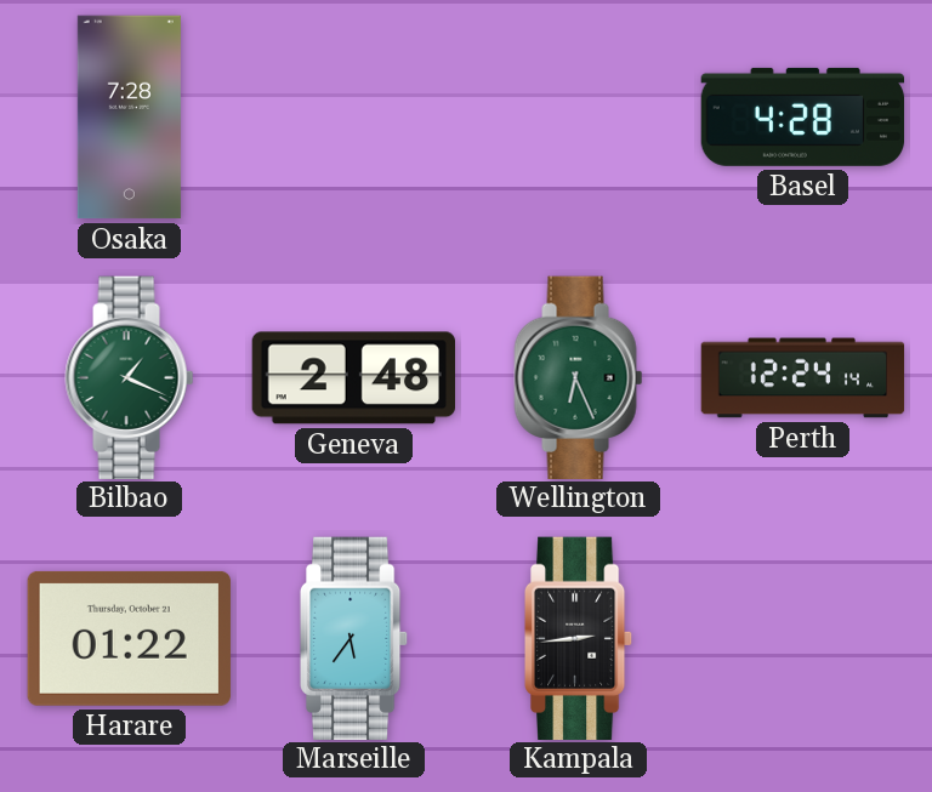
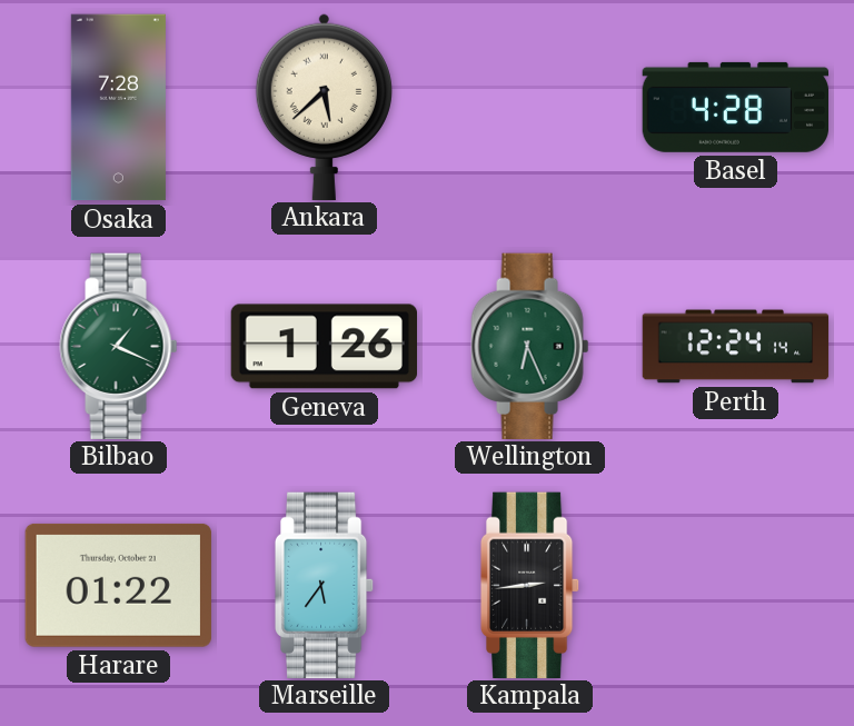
Ankara: none -> 5:38
Geneva: 2:48 -> 1:26
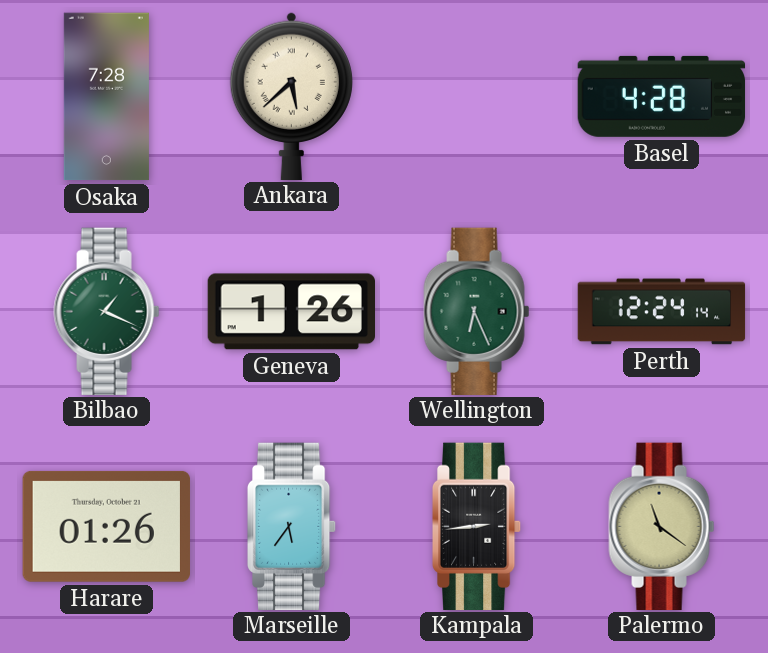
Harare: 01:22 -> 01:26
Palermo: none -> 11:21
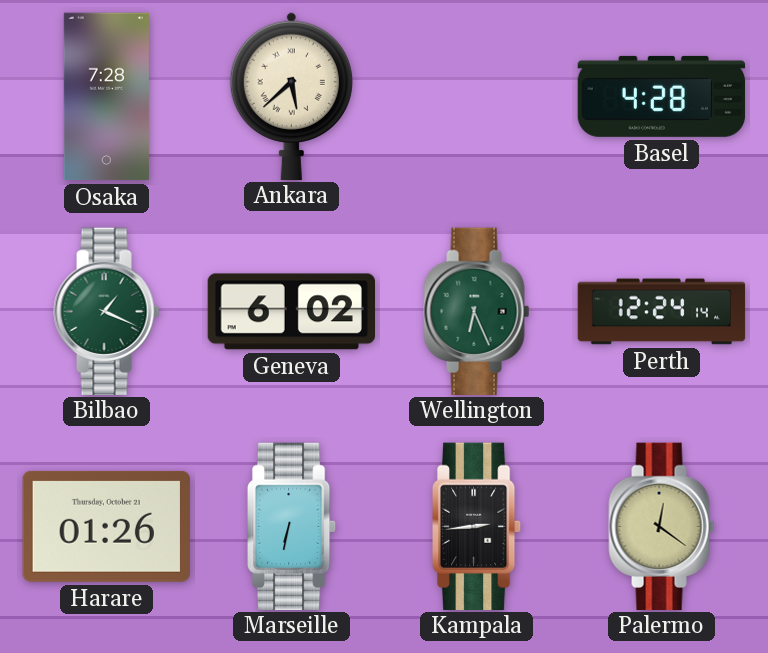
Geneva: 1:26 -> 6:02
Marseille: 5:36 -> 6:32
Palermo: 11:21 -> 12:21
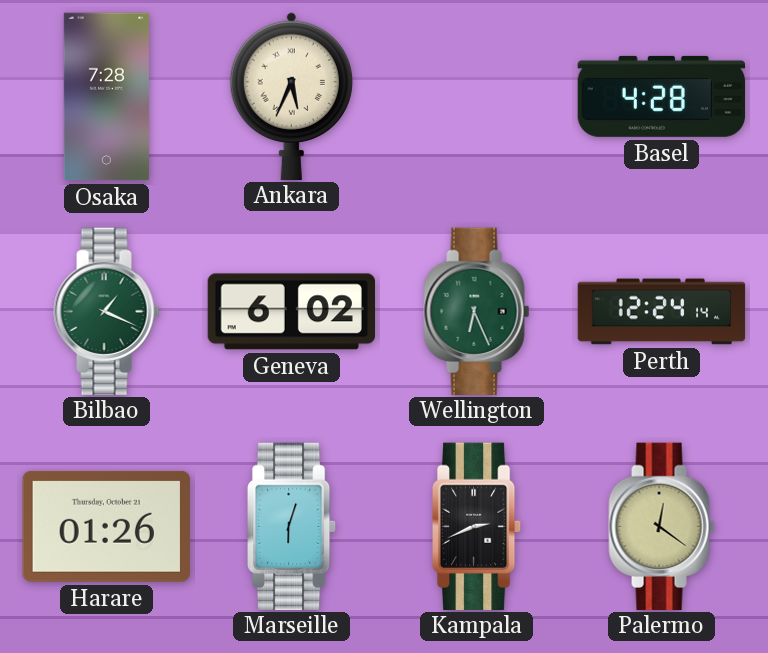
Ankara: 5:38 -> 5:34
Marseille: 6:32 -> 6:03
Kampala: 2:44 -> 2:41
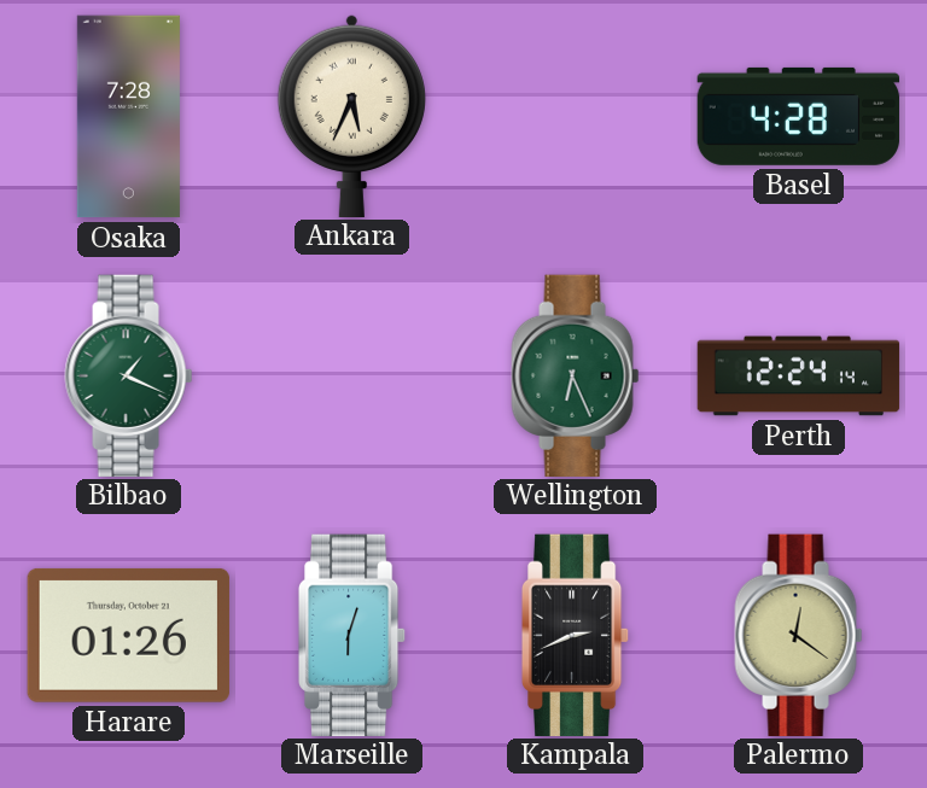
Geneva: 6:02 -> none
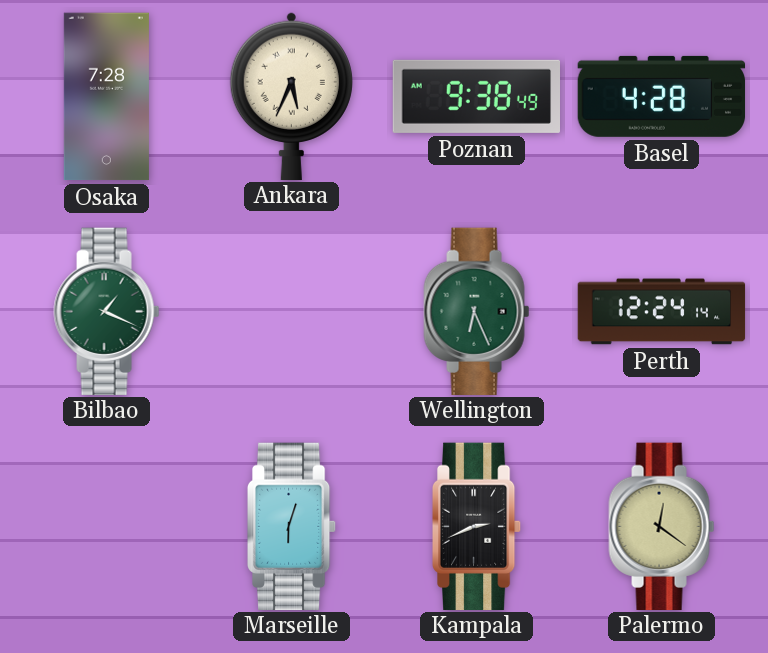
Poznan: none -> 9:38
Harare: 01:26 -> none
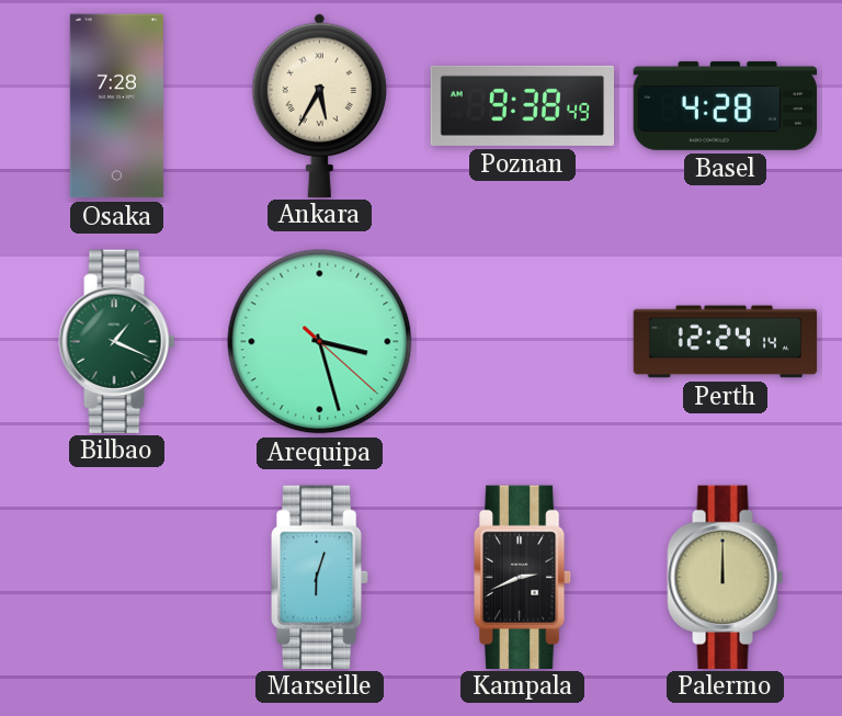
Ankara: 5:34 -> 5:35
Arequipa: none -> 3:27
Wellington: 6:26 -> none
Palermo: 12:21 -> 12:00
